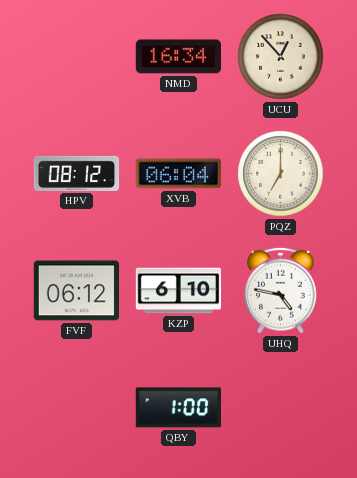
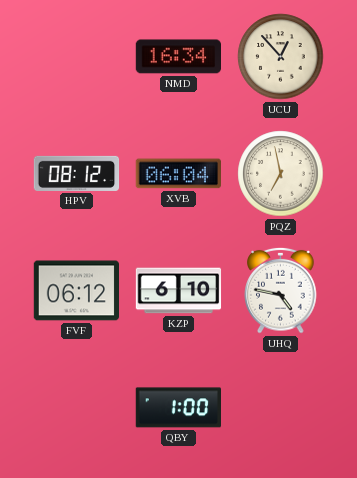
PQZ: 7:00 -> 6:58
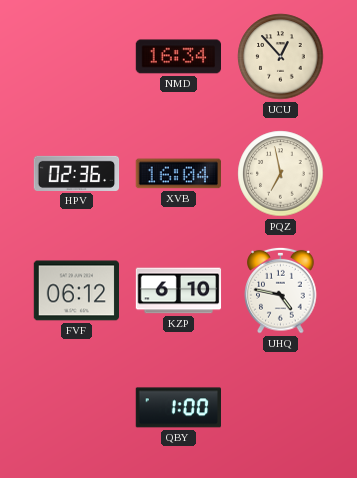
HPV: 08:12 -> 02:36
XVB: 06:04 -> 16:04
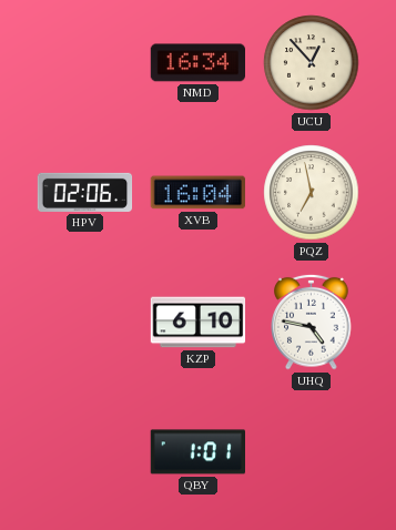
HPV: 02:36 -> 02:06
FVF: 06:12 -> none
QBY: 1:00 -> 1:01
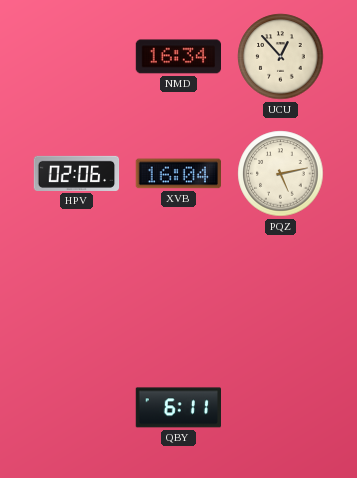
PQZ: 6:58 -> 5:13
KZP: 6:10 -> none
UHQ: 4:47 -> none
QBY: 1:01 -> 6:11
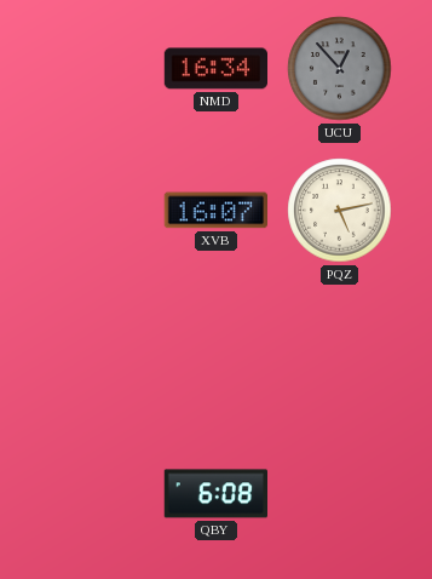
UCU dial: cream -> grey
HPV: 02:06 -> none
XVB: 16:04 -> 16:07
QBY: 6:11 -> 6:08
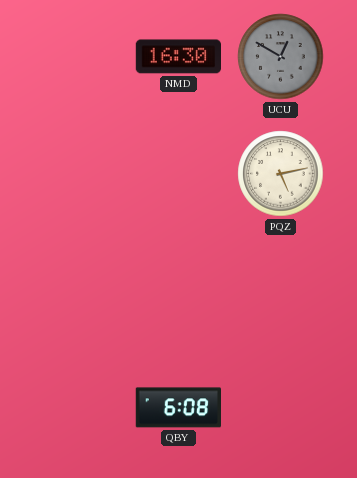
NMD: 16:34 -> 16:30
UCU: 12:53 -> 12:50
XVB: 16:07 -> none
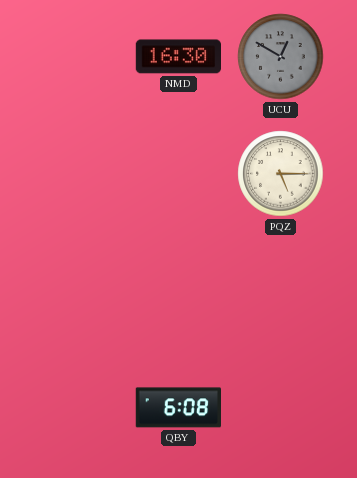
PQZ: 5:13 -> 5:15
